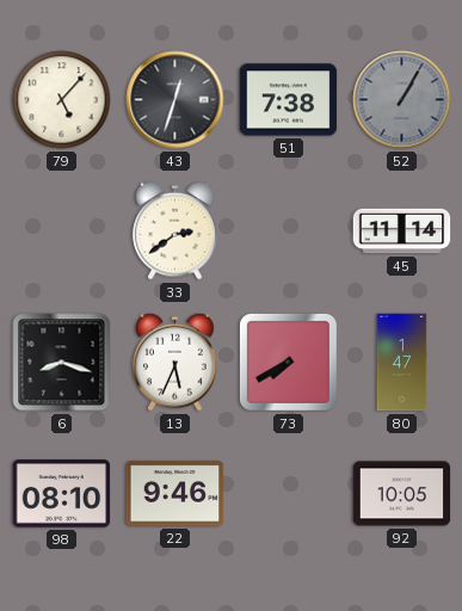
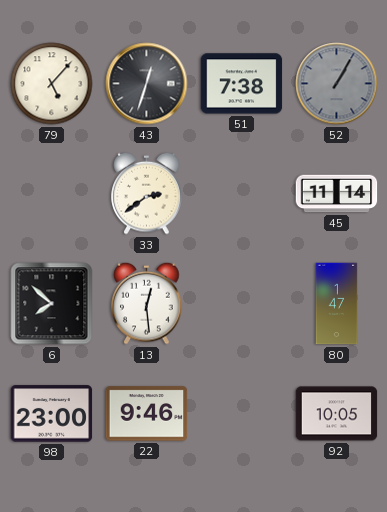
6: 8:18 -> 7:52
13: 5:34 -> 12:29
73: 7:40 -> none
98: 08:10 -> 23:00
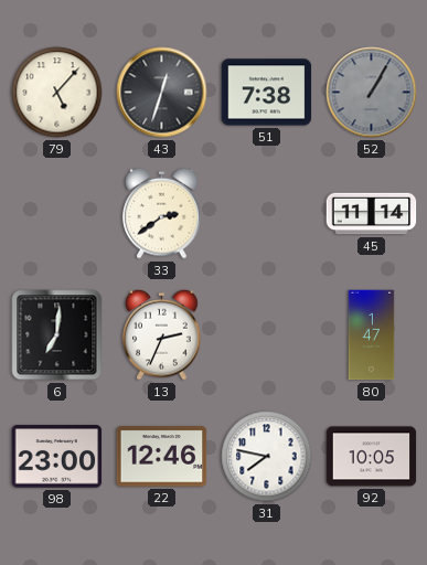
6: 7:52 -> 7:01
13: 12:29 -> 2:34
22: 9:46 -> 12:46
31: none -> 7:47
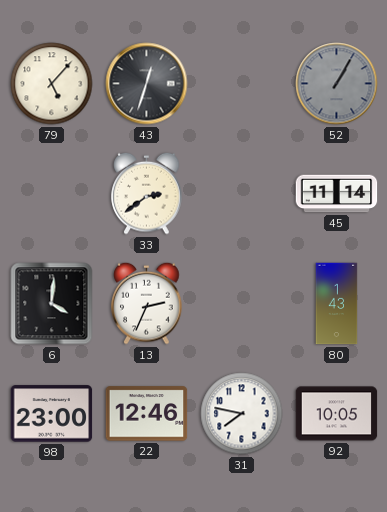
51: 7:38 -> none
6: 7:01 -> 4:01
80: 1:47 -> 1:43
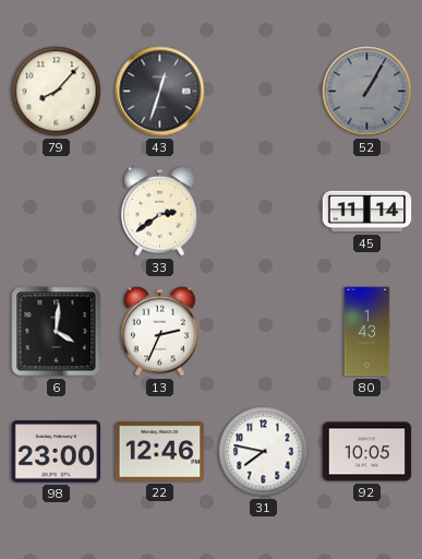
79: 5:07 -> 8:07
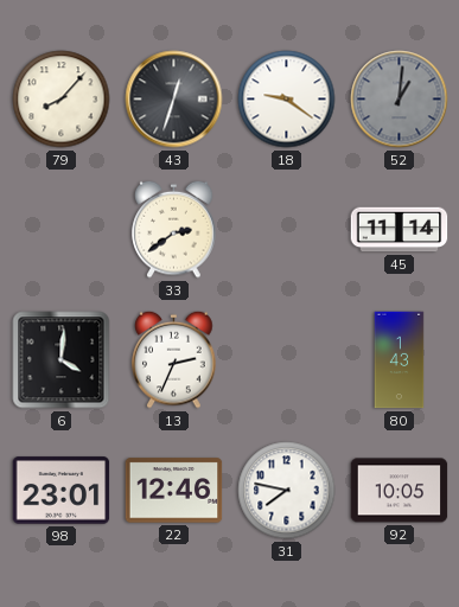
18: none -> 9:21
52: 1:05 -> 1:01
98: 23:00 -> 23:01
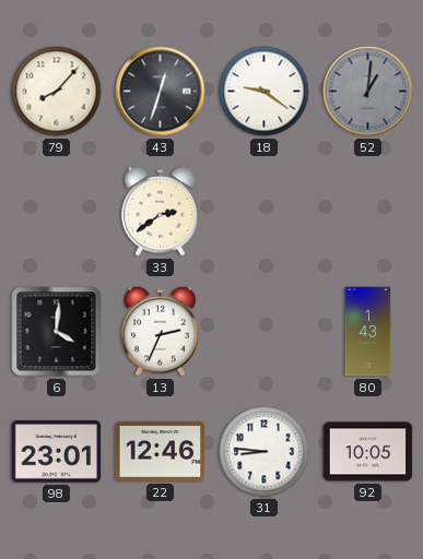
45: 11:14 -> none
31: 7:47 -> 8:46
